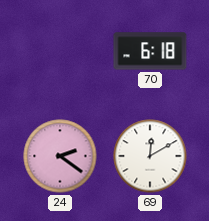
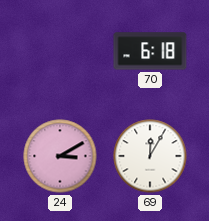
24: 2:21 -> 3:10
69: 12:10 -> 12:05
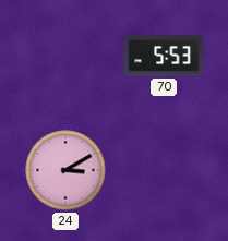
70: 6:18 -> 5:53
69: 12:05 -> none
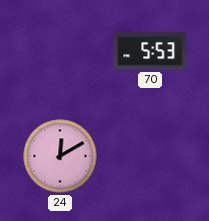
24: 3:10 -> 12:10
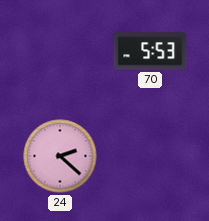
24: 12:10 -> 2:22
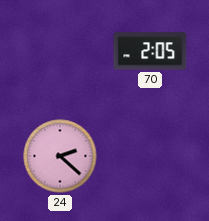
70: 5:53 -> 2:05
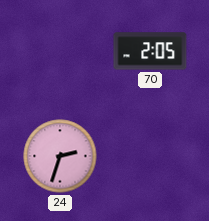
24: 2:22 -> 2:33
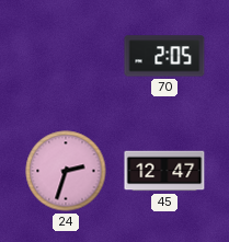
45: none -> 12:47
